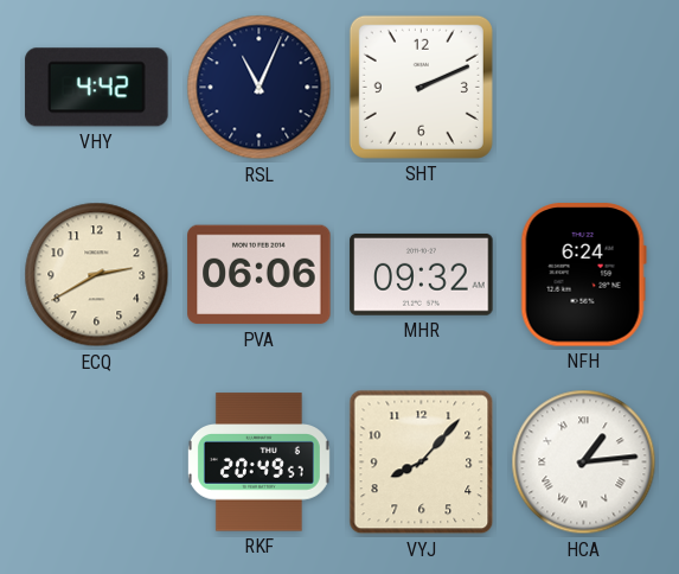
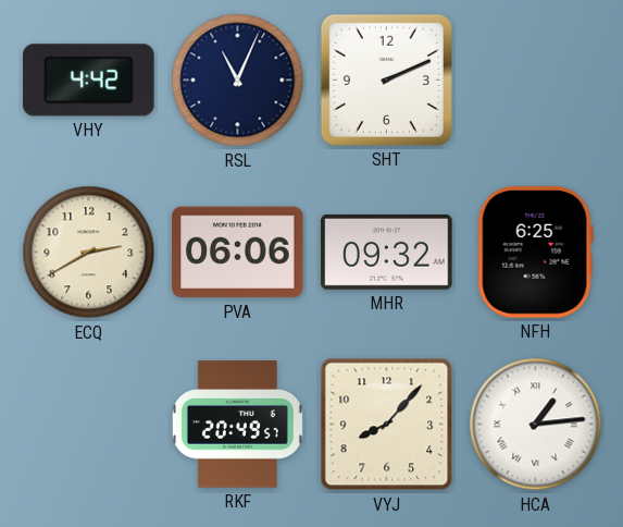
NFH: 6:24 -> 6:25
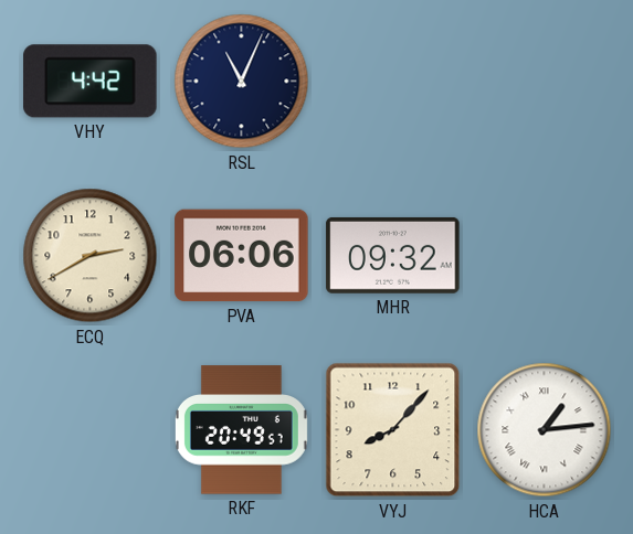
SHT: 2:11 -> none
NFH: 6:25 -> none
